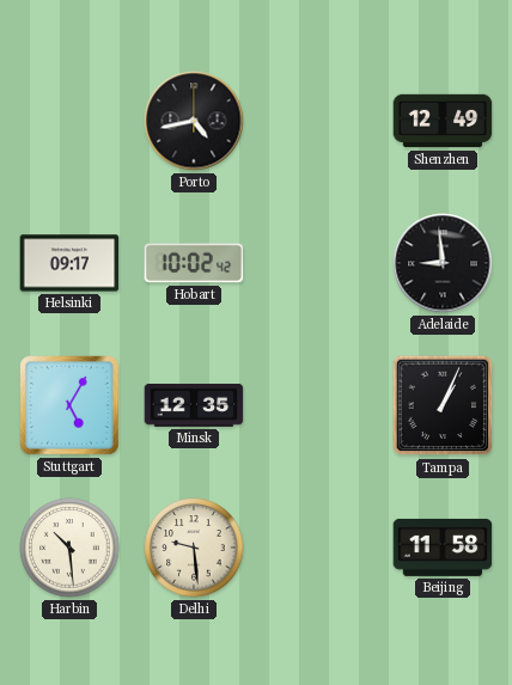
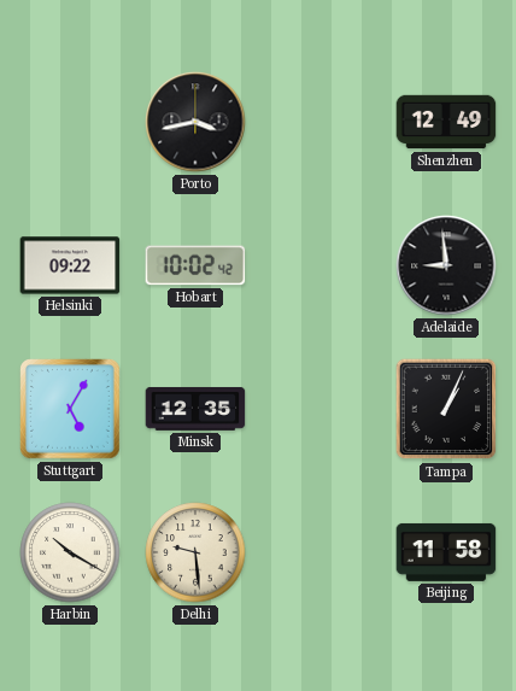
Porto: 4:43 -> 3:43
Helsinki: 09:17 -> 09:22
Harbin: 10:29 -> 10:20
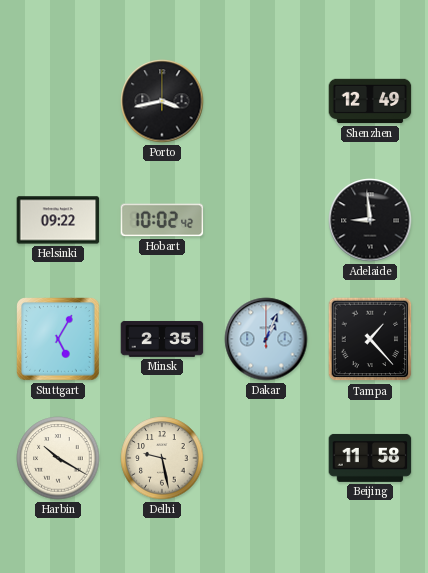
Minsk: 12:35 -> 2:35
Dakar: none -> 1:04
Tampa: 1:04 -> 1:23
Delhi: 9:29 -> 9:28
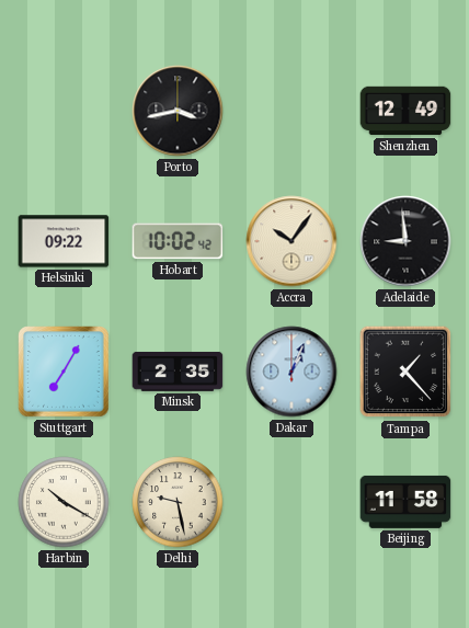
Accra: none -> 10:06
Stuttgart: 5:05 -> 7:05
